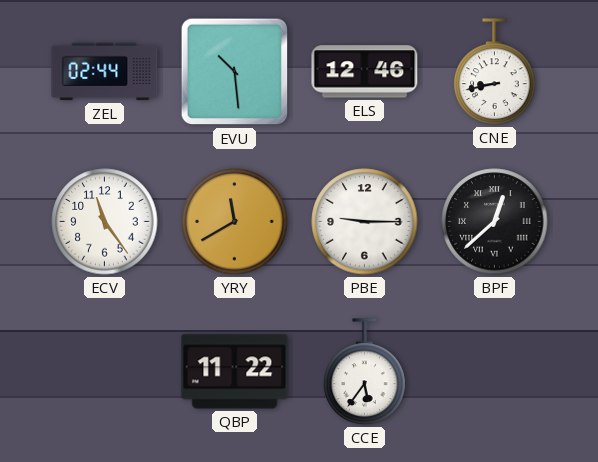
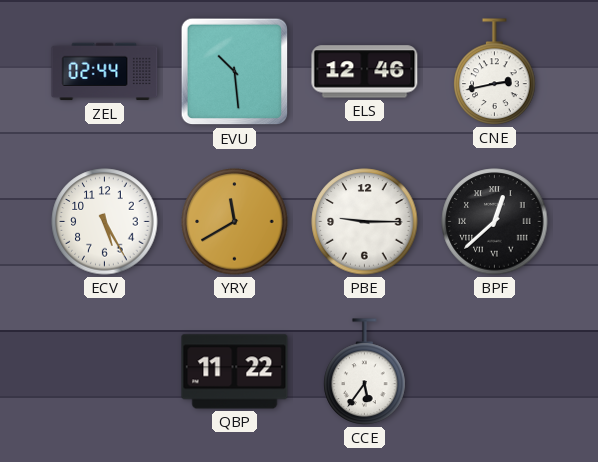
CNE: 8:43 -> 2:43
ECV: 11:24 -> 5:25
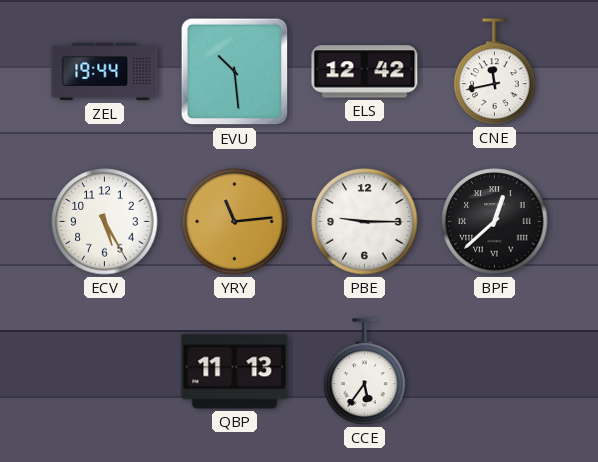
ZEL: 02:44 -> 19:44
ELS: 12:46 -> 12:42
CNE: 2:43 -> 11:43
YRY: 11:40 -> 11:14
QBP: 11:22 -> 11:13
